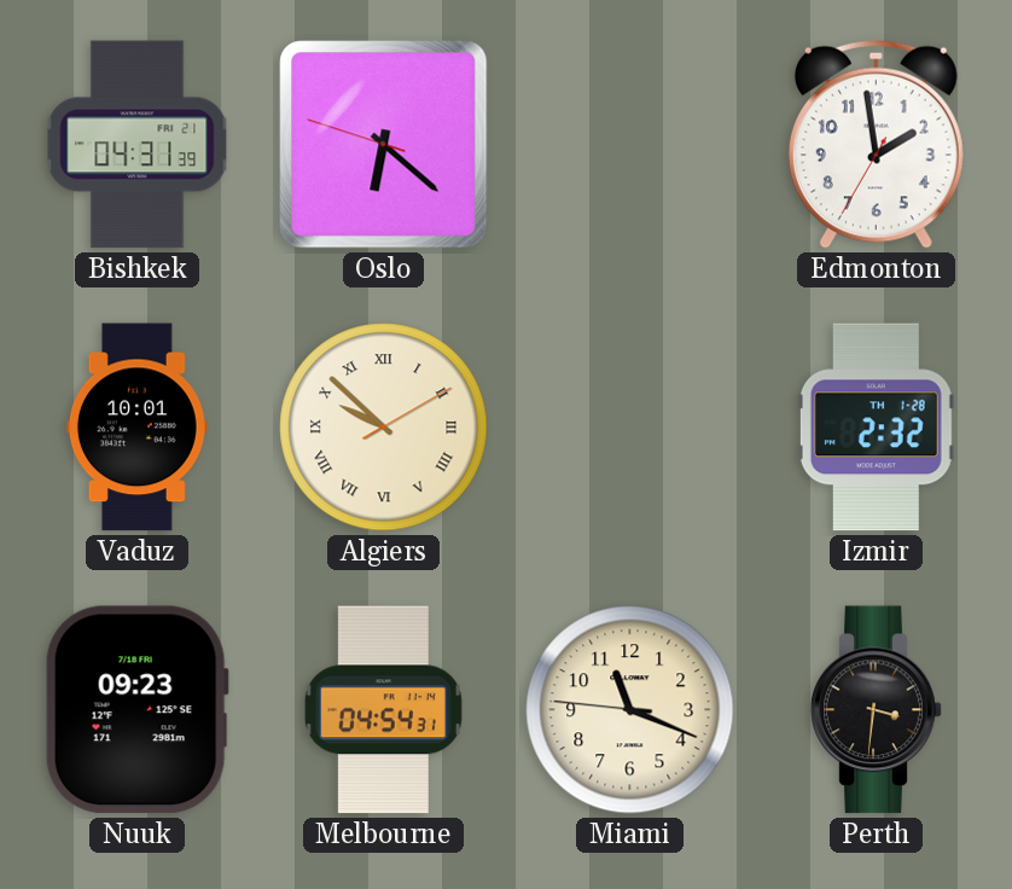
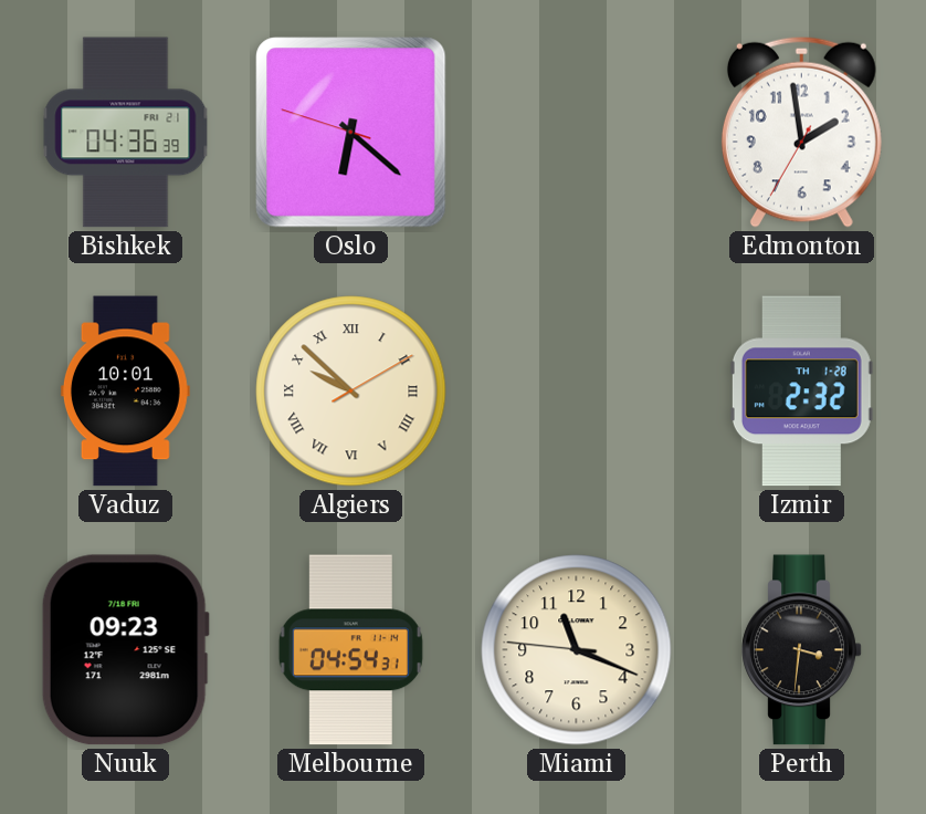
Bishkek: 04:31 -> 04:36
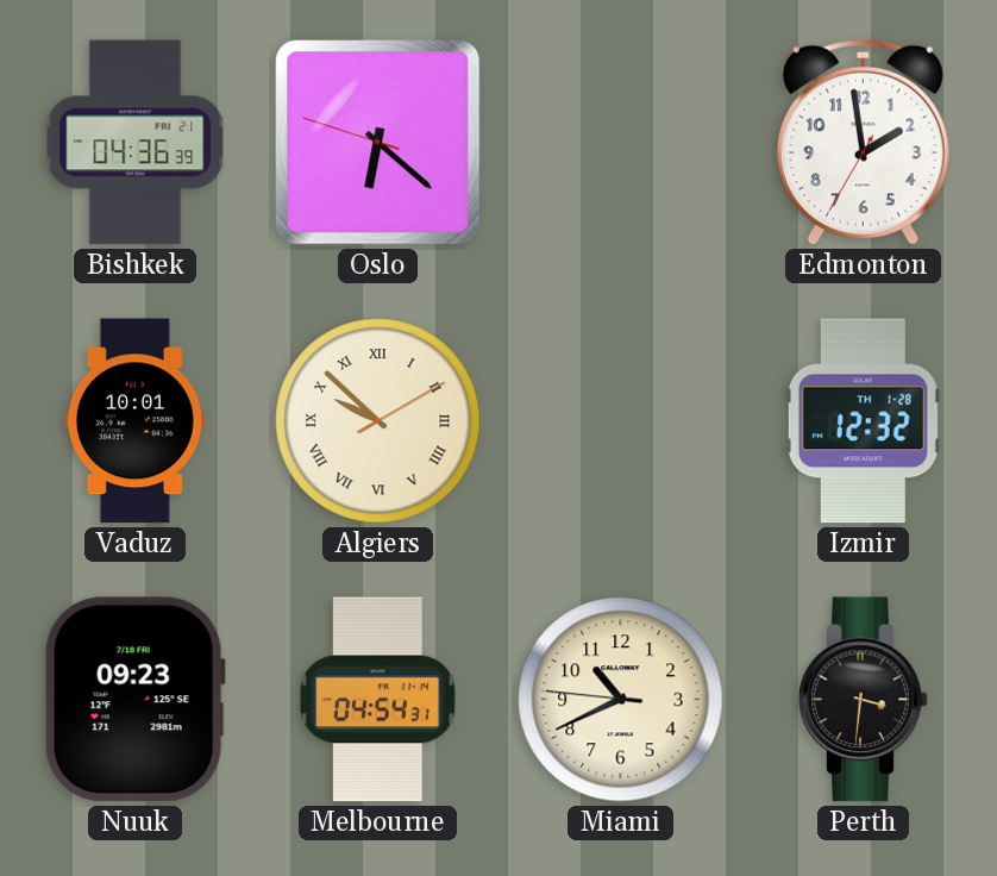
Izmir: 2:32 -> 12:32
Miami: 11:18 -> 10:40
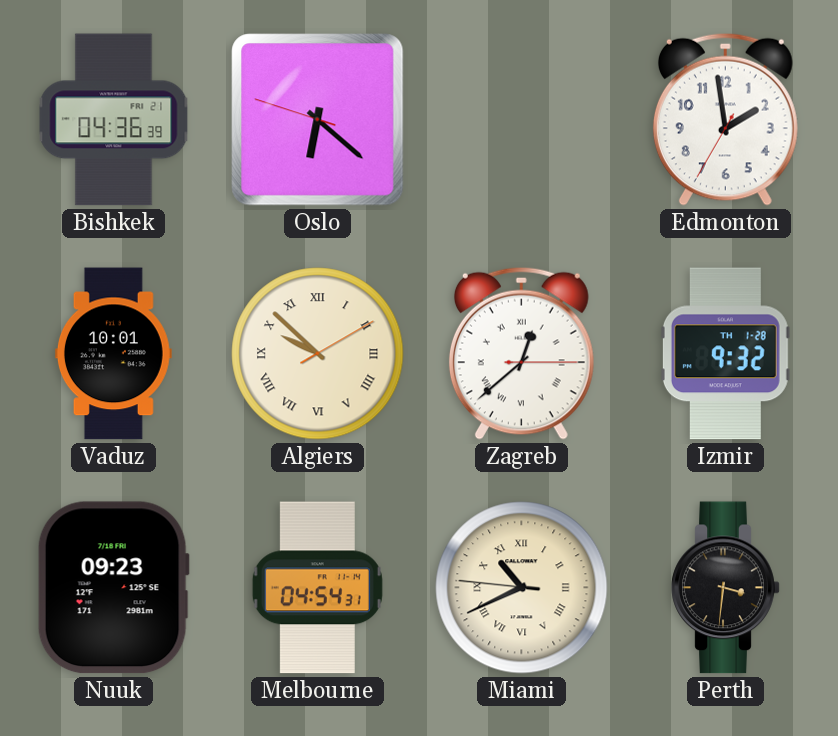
Zagreb: none -> 12:38
Izmir: 12:32 -> 9:32
Miami numerals: Arabic -> Roman
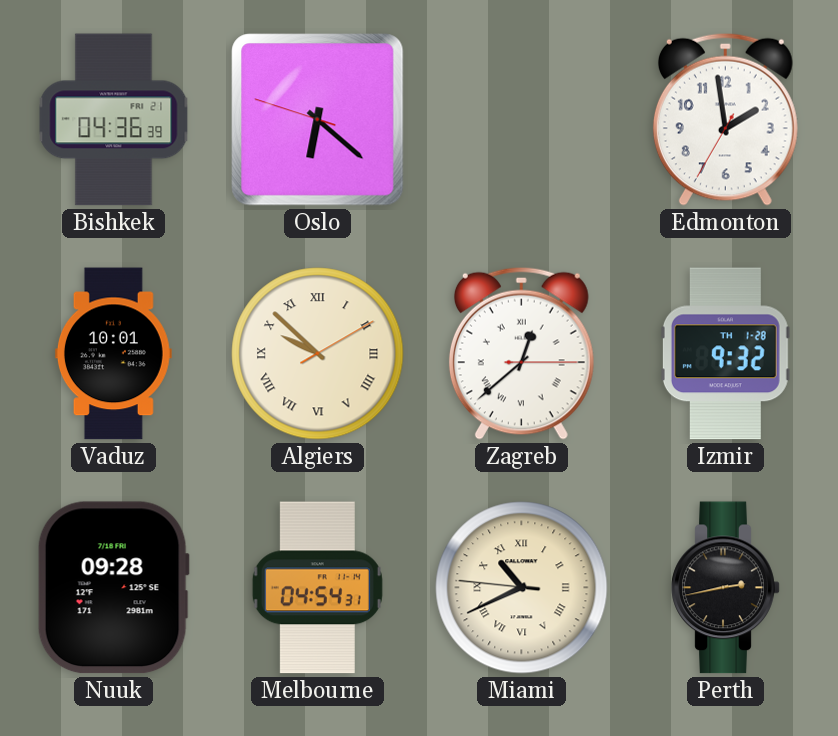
Nuuk: 09:23 -> 09:28
Perth: 3:31 -> 2:43
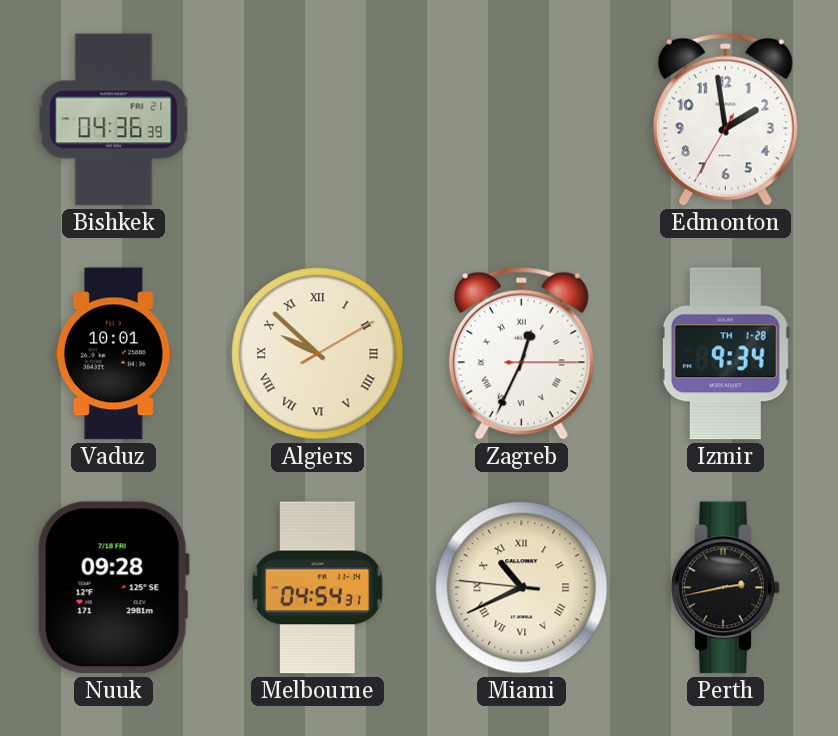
Oslo: 6:21 -> none
Zagreb: 12:38 -> 12:34
Izmir: 9:32 -> 9:34
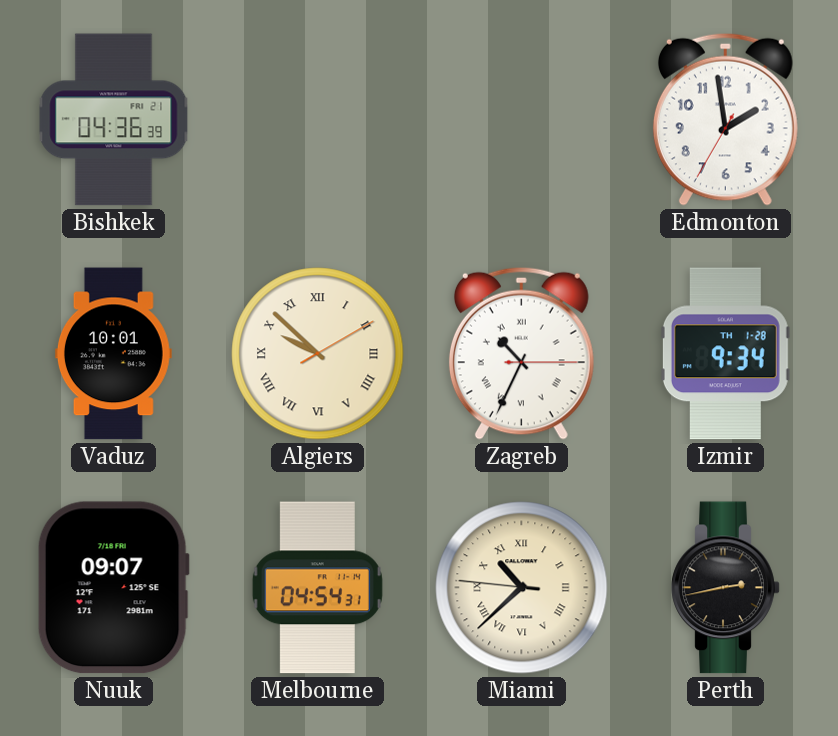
Zagreb: 12:34 -> 10:34
Nuuk: 09:28 -> 09:07
Miami: 10:40 -> 10:37
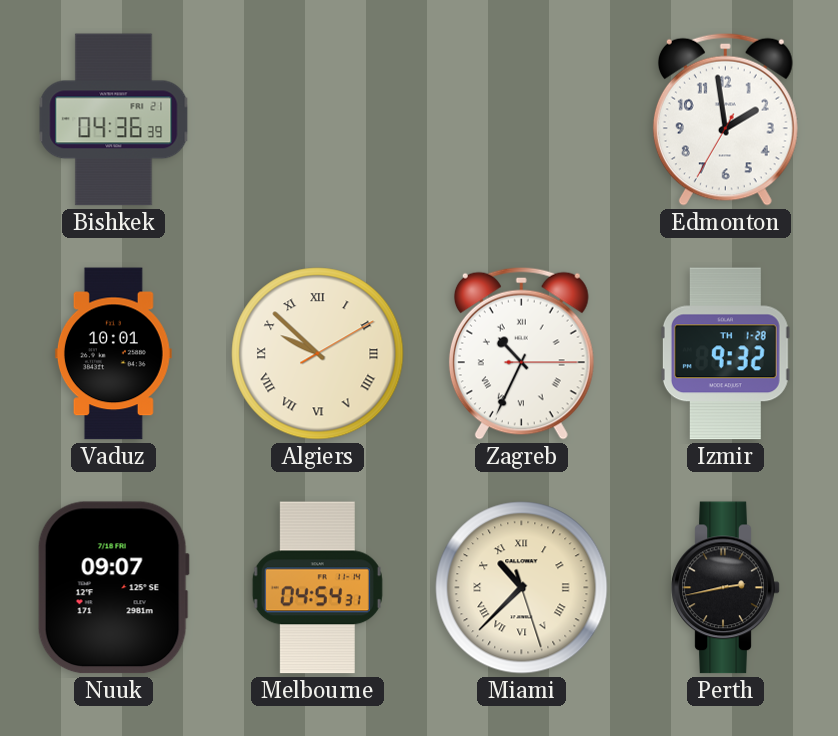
Izmir: 9:34 -> 9:32
Miami: 10:37:46 -> 10:37:27
